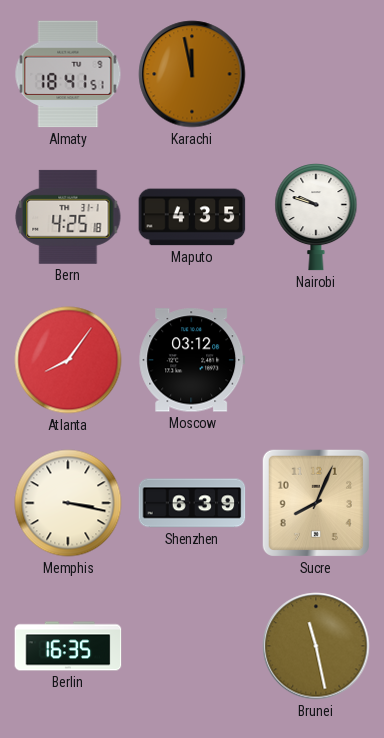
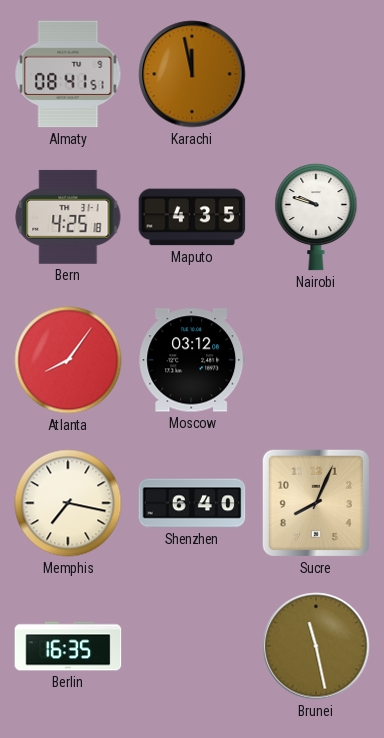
Almaty: 18:41 -> 08:41
Memphis: 3:17 -> 7:17
Shenzhen: 6:39 -> 6:40
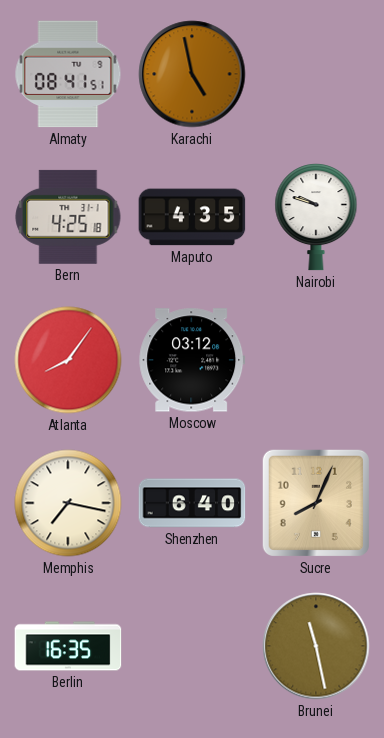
Karachi: 11:58 -> 4:58
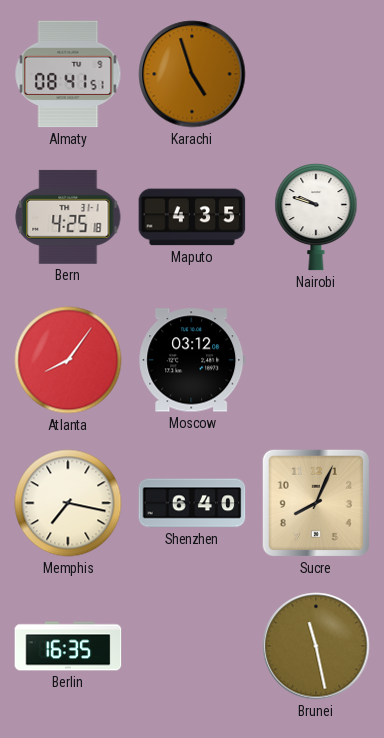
Karachi: 4:58 -> 4:57
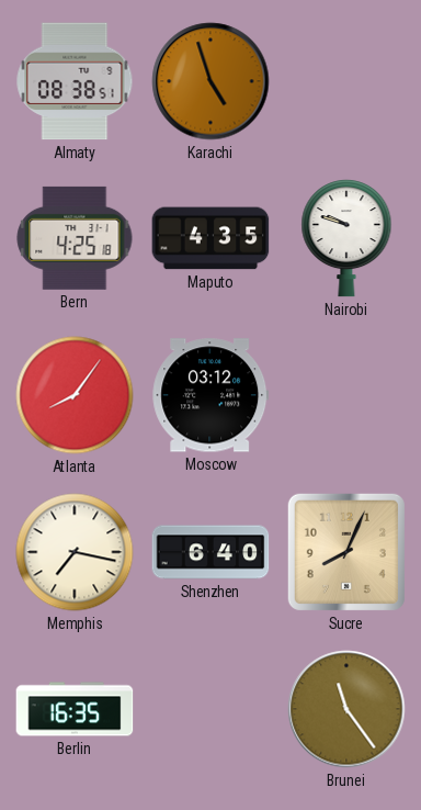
Almaty: 08:41 -> 08:38
Brunei: 11:28 -> 11:24
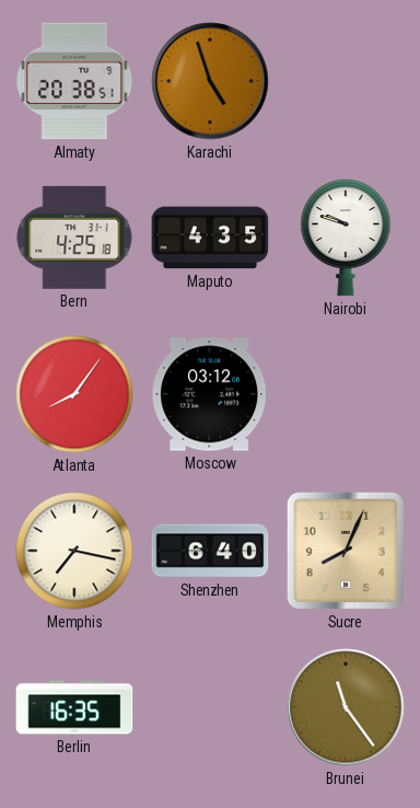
Almaty: 08:38 -> 20:38
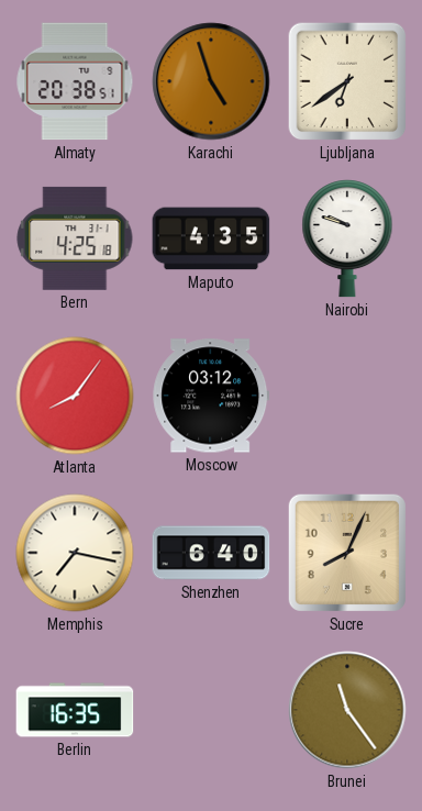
Ljubljana: none -> 6:39
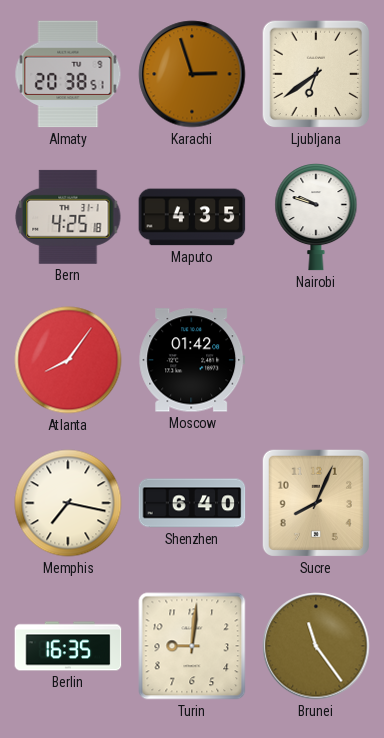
Karachi: 4:57 -> 2:57
Moscow: 03:12 -> 01:42
Turin: none -> 9:01
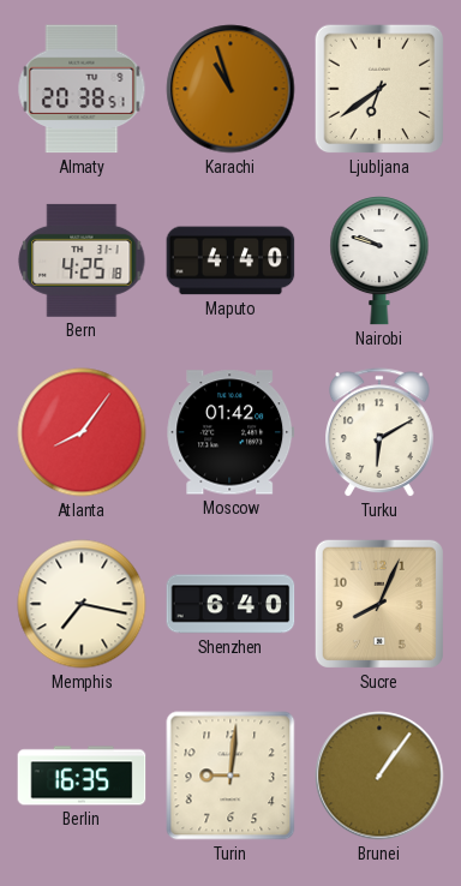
Karachi: 2:57 -> 10:57
Maputo: 4:35 -> 4:40
Turku: none -> 6:10
Brunei: 11:24 -> 1:06
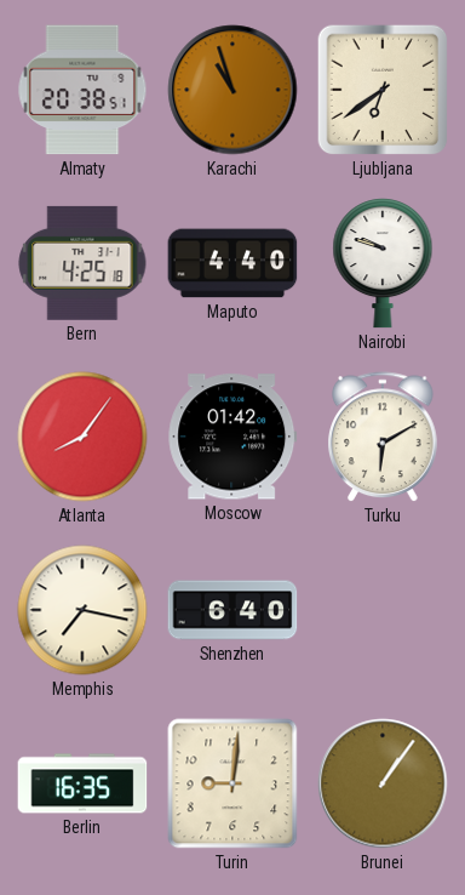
Sucre: 8:04 -> none
